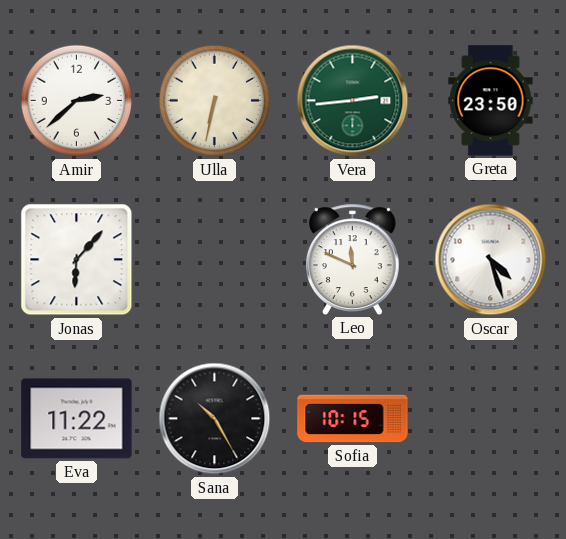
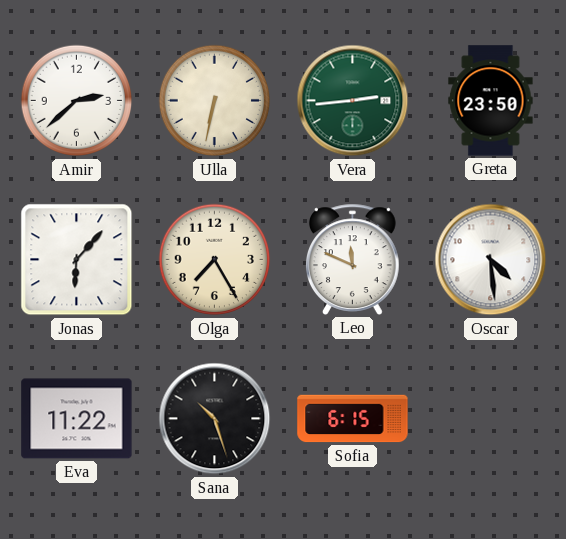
Olga: none -> 7:25
Oscar: 4:27 -> 4:29
Sana: 10:25 -> 10:27
Sofia: 10:15 -> 6:15
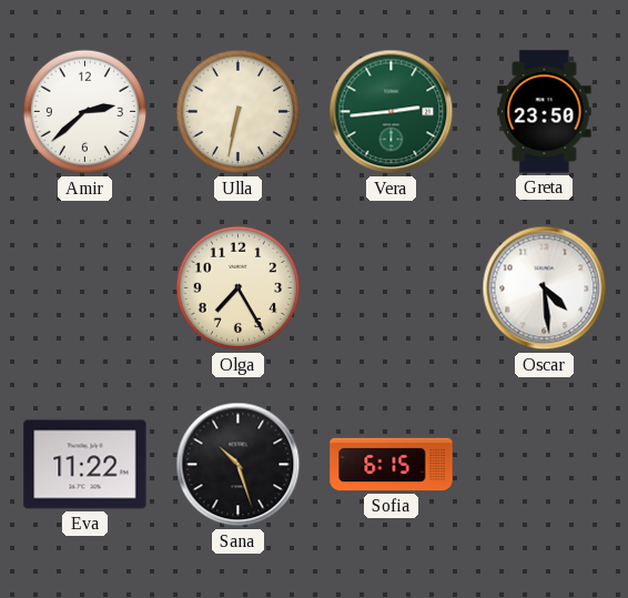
Jonas: 6:07 -> none
Leo: 11:49 -> none
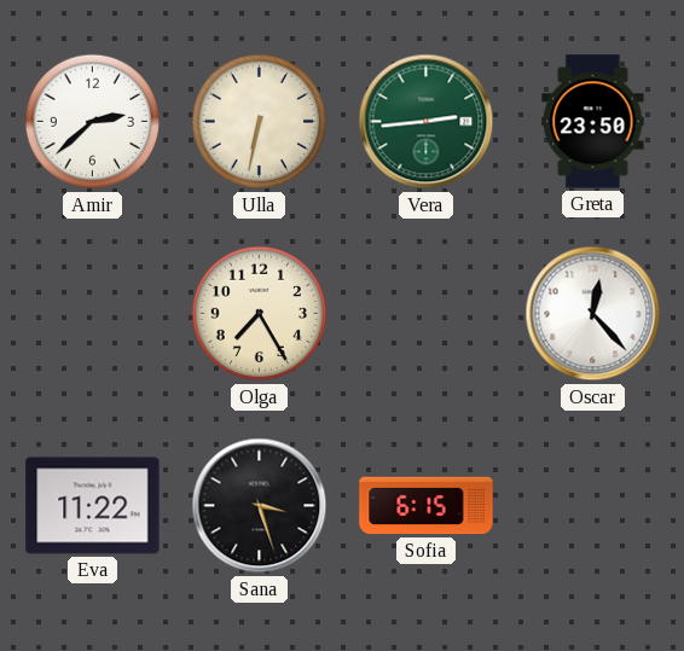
Oscar: 4:29 -> 12:23
Sana: 10:27 -> 3:27
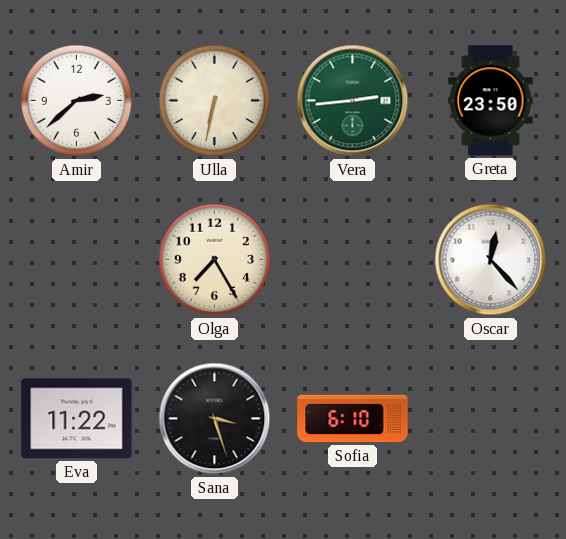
Sofia: 6:15 -> 6:10
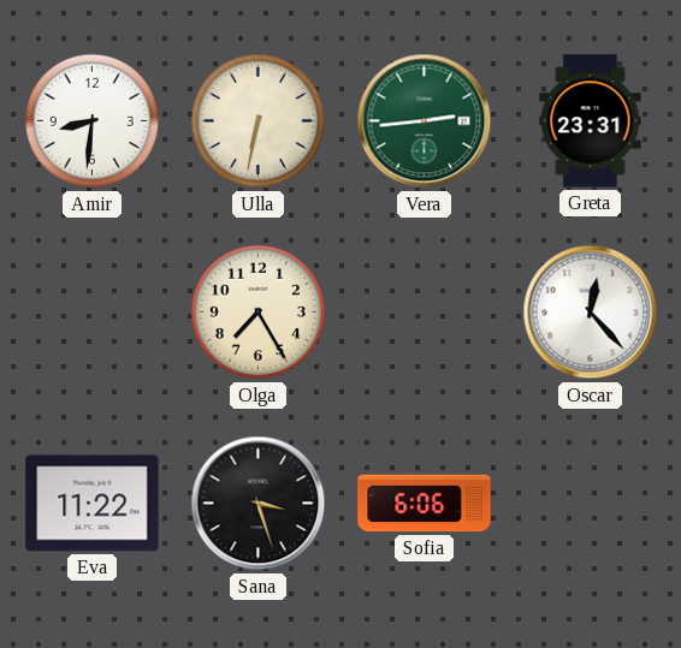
Amir: 2:38 -> 8:31
Greta: 23:50 -> 23:31
Sofia: 6:10 -> 6:06
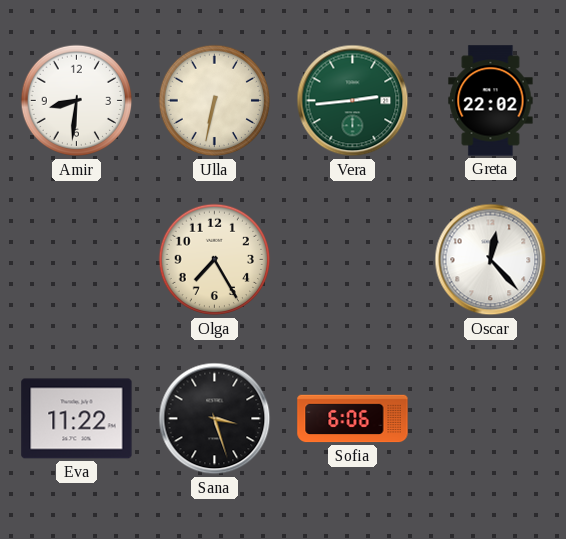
Greta: 23:31 -> 22:02
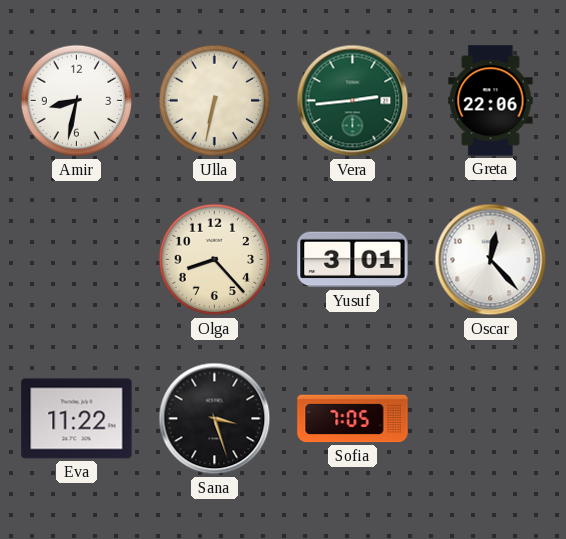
Amir: 8:31 -> 8:32
Greta: 22:02 -> 22:06
Olga: 7:25 -> 8:23
Yusuf: none -> 3:01
Sofia: 6:06 -> 7:05
